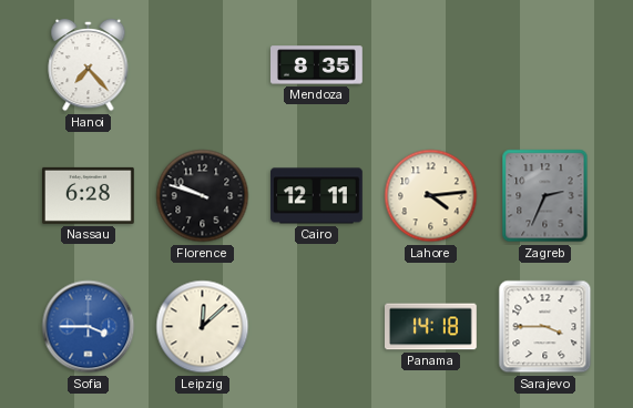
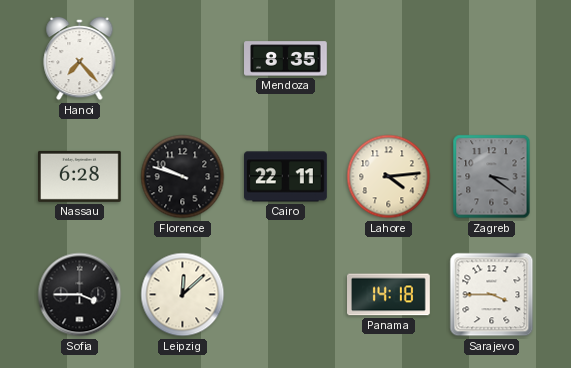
Cairo: 12:11 -> 22:11
Zagreb: 2:34 -> 3:21
Sofia dial: blue -> black
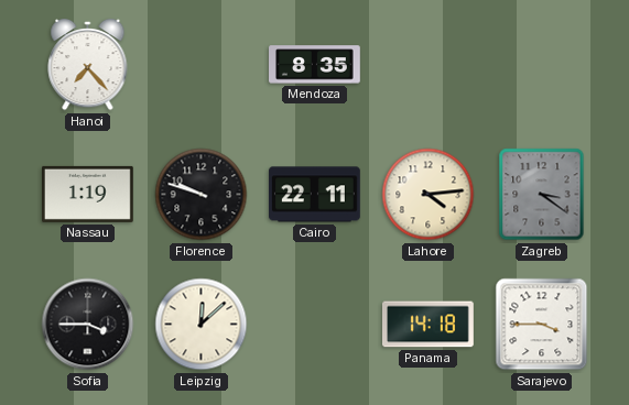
Nassau: 6:28 -> 1:19
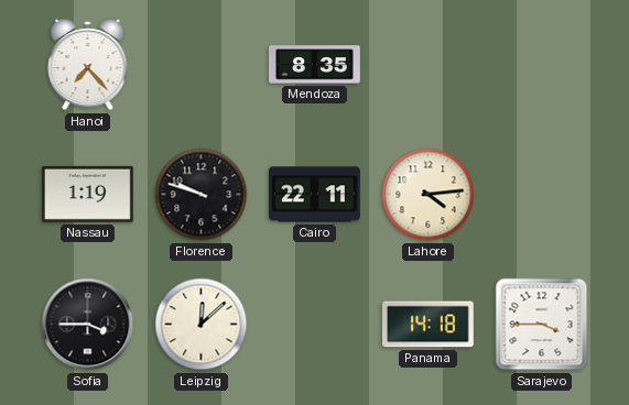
Zagreb: 3:21 -> none
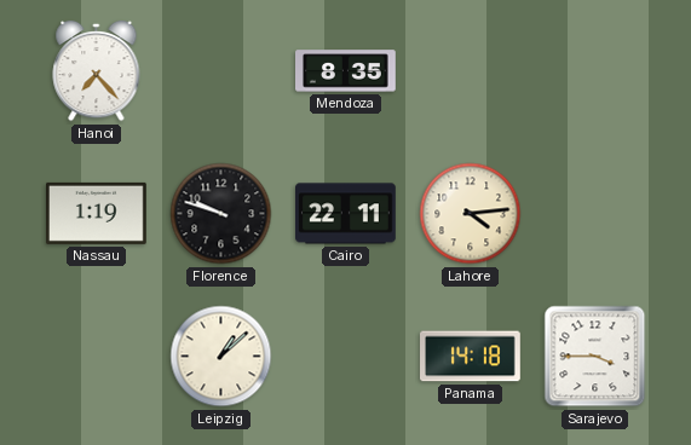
Sofia: 3:45 -> none
Leipzig: 12:08 -> 1:08
